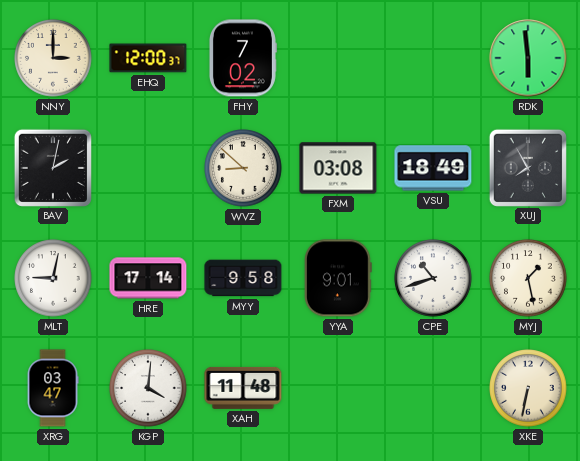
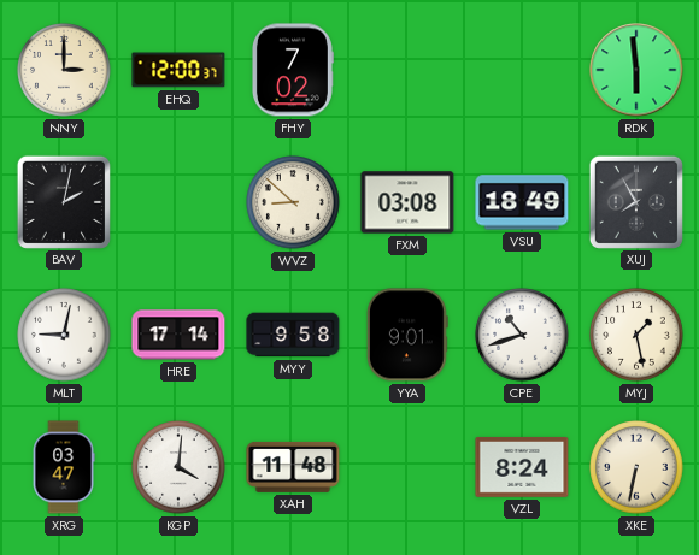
VZL: none -> 8:24
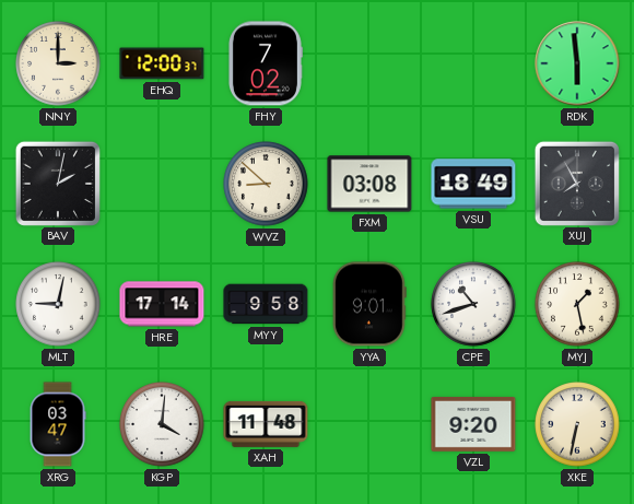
VZL: 8:24 -> 9:20
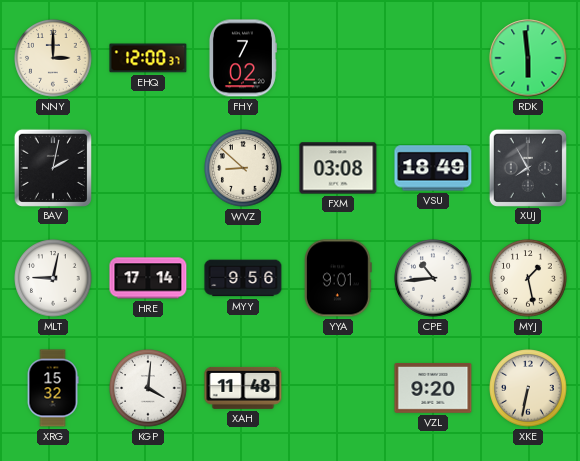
MYY: 9:58 -> 9:56
CPE: 10:42 -> 10:44
XRG: 03:47 -> 15:32
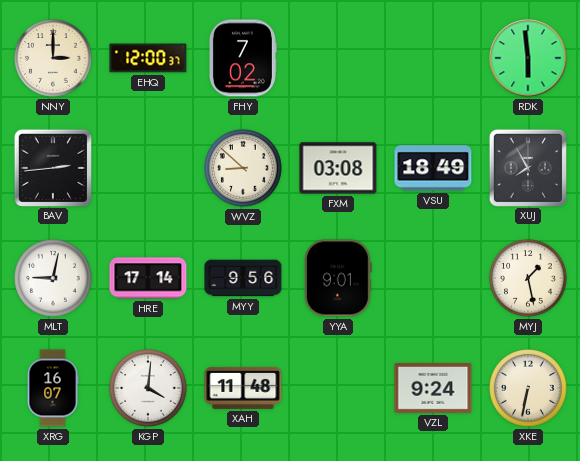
BAV: 2:02 -> 2:44
CPE: 10:44 -> none
XRG: 15:32 -> 16:07
VZL: 9:20 -> 9:24
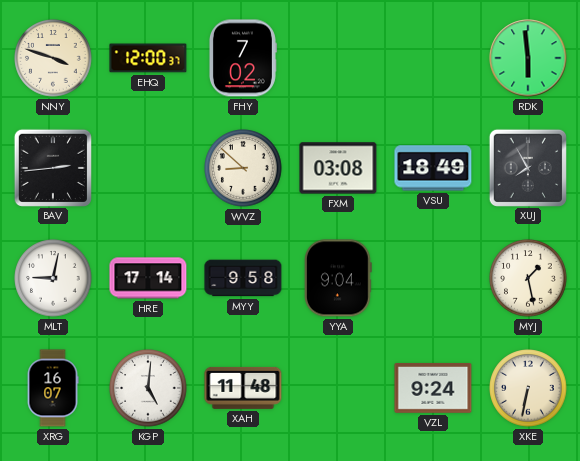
NNY: 3:00 -> 3:48
MYY: 9:56 -> 9:58
YYA: 9:01 -> 9:04
KGP: 4:01 -> 5:01
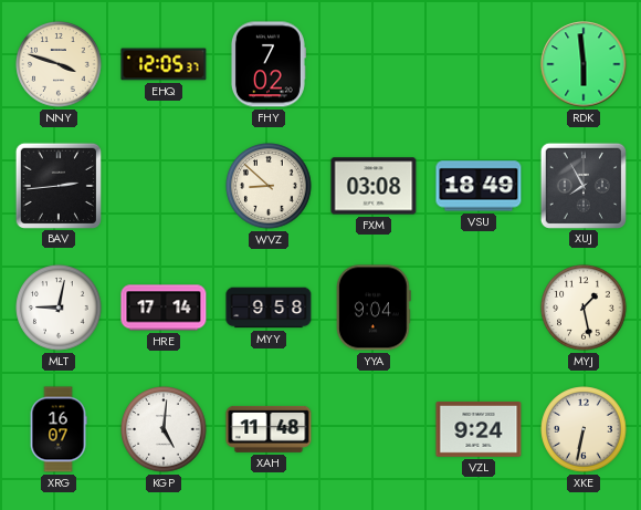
EHQ: 12:00 -> 12:05
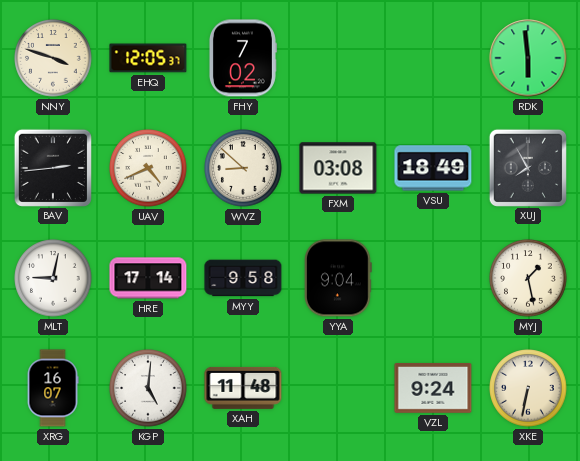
UAV: none -> 4:41
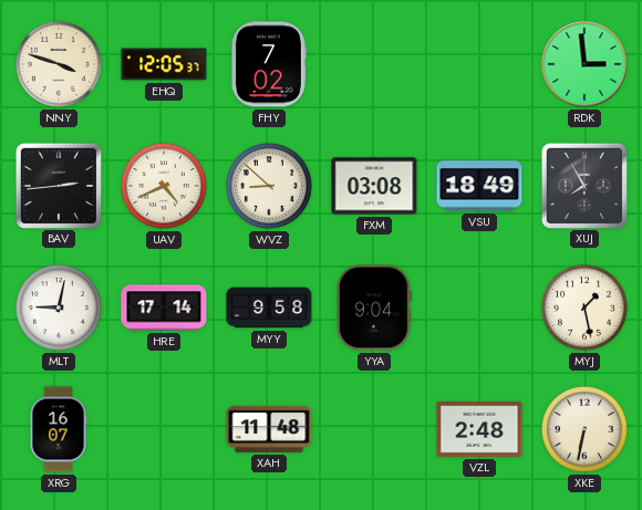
RDK: 5:59 -> 2:59
KGP: 5:01 -> none
VZL: 9:24 -> 2:48
